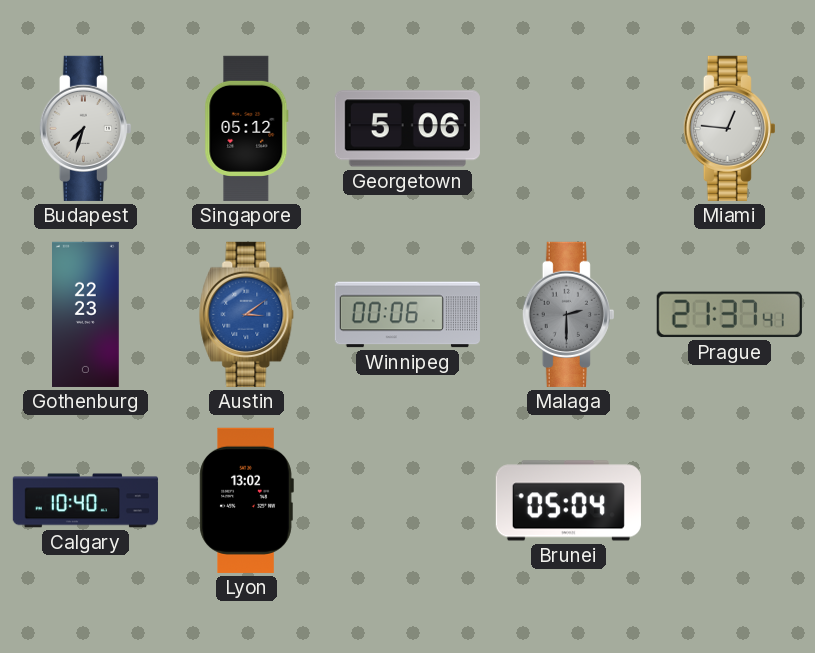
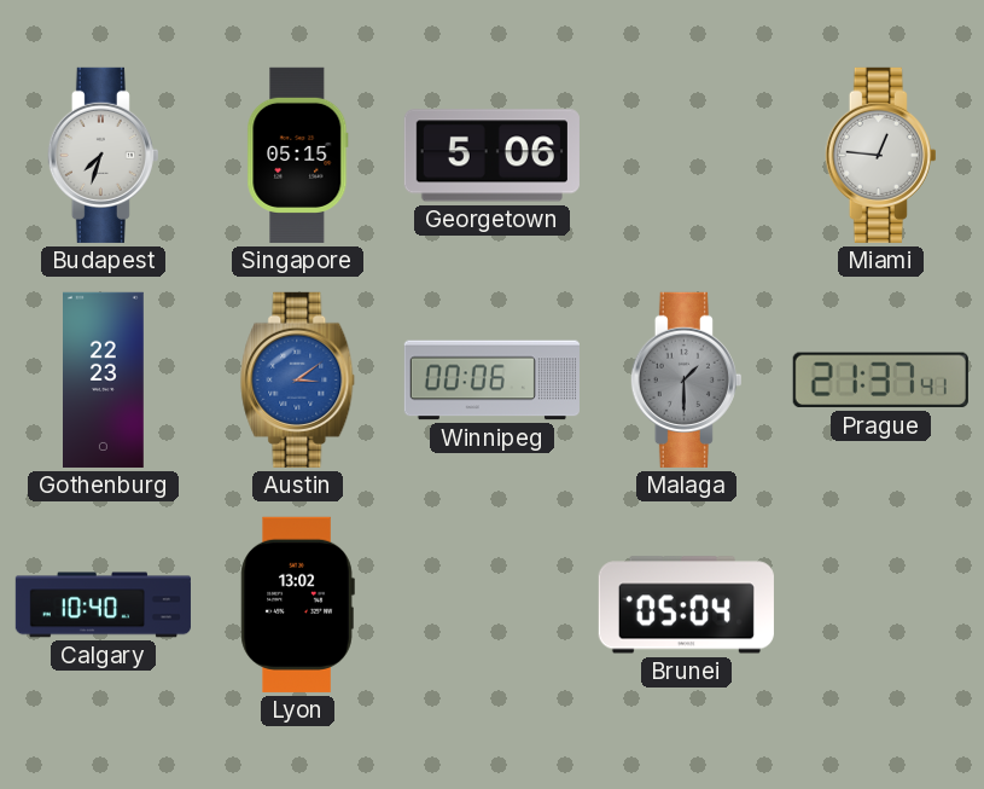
Singapore: 05:12 -> 05:15
Malaga: 2:30 -> 1:30
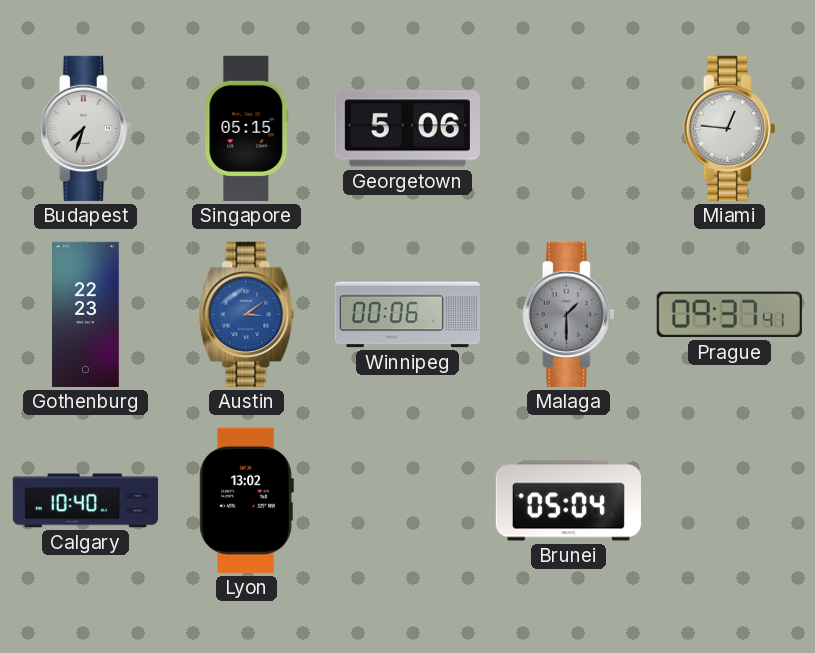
Prague: 21:37 -> 09:37
